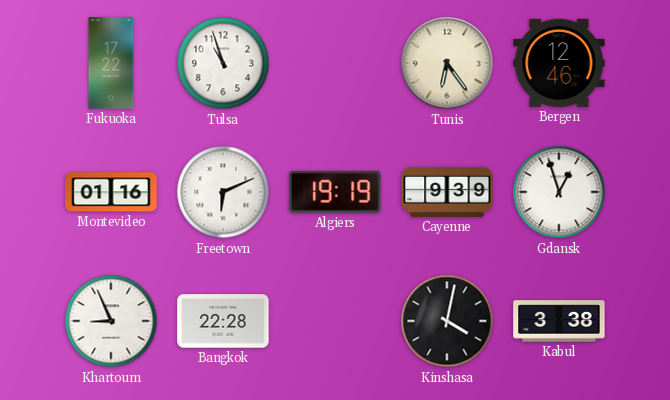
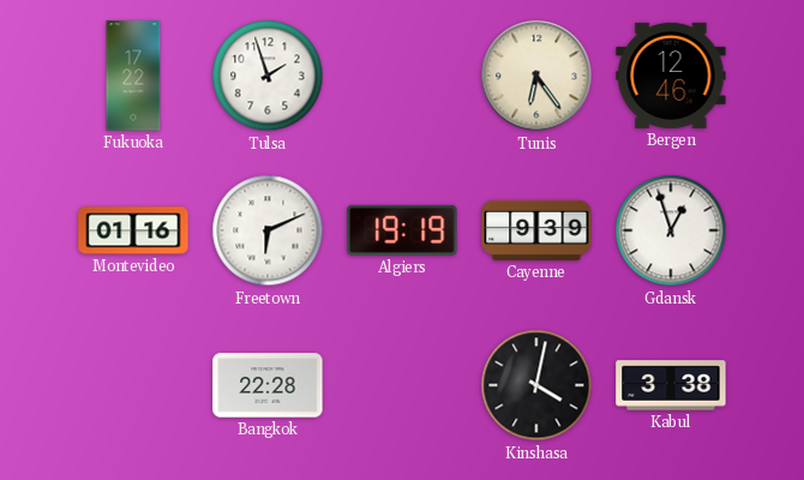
Tulsa: 10:57 -> 1:57
Khartoum: 8:56 -> none
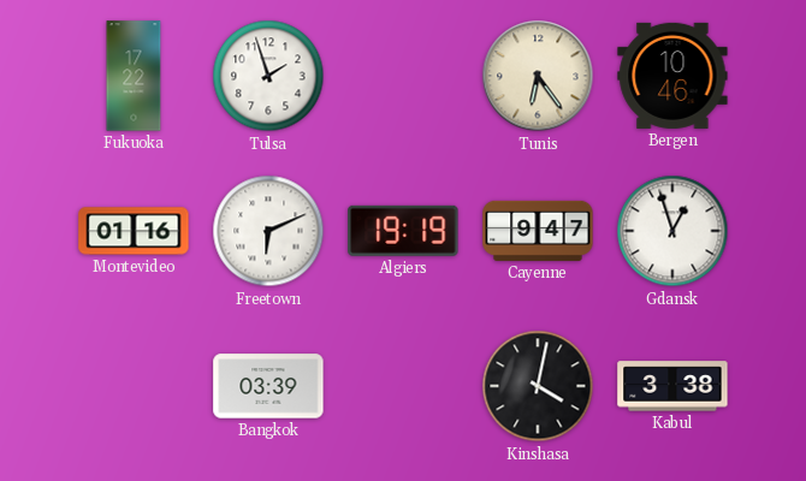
Bergen: 12:46 -> 10:46
Cayenne: 9:39 -> 9:47
Bangkok: 22:28 -> 03:39
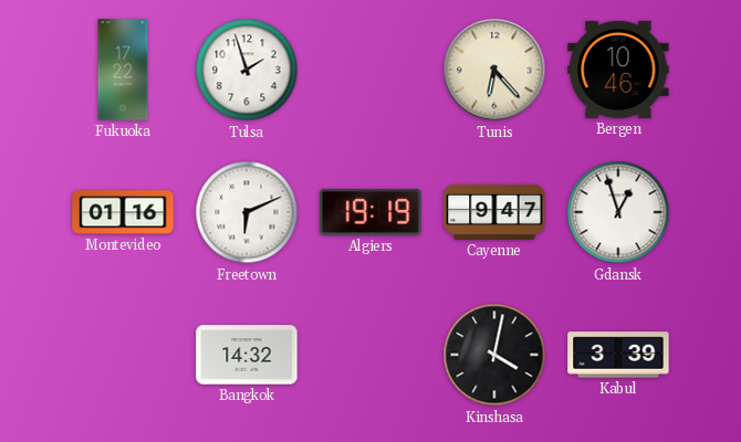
Tunis: 6:24 -> 6:23
Bangkok: 03:39 -> 14:32
Kabul: 3:38 -> 3:39
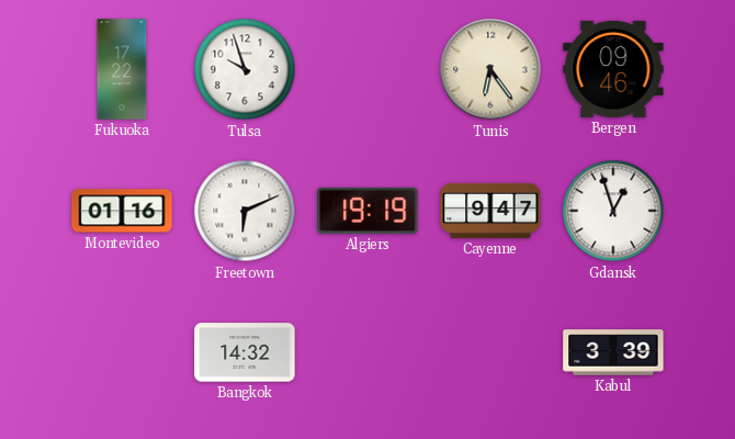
Tulsa: 1:57 -> 9:57
Tunis: 6:23 -> 6:24
Bergen: 10:46 -> 09:46
Kinshasa: 4:02 -> none
